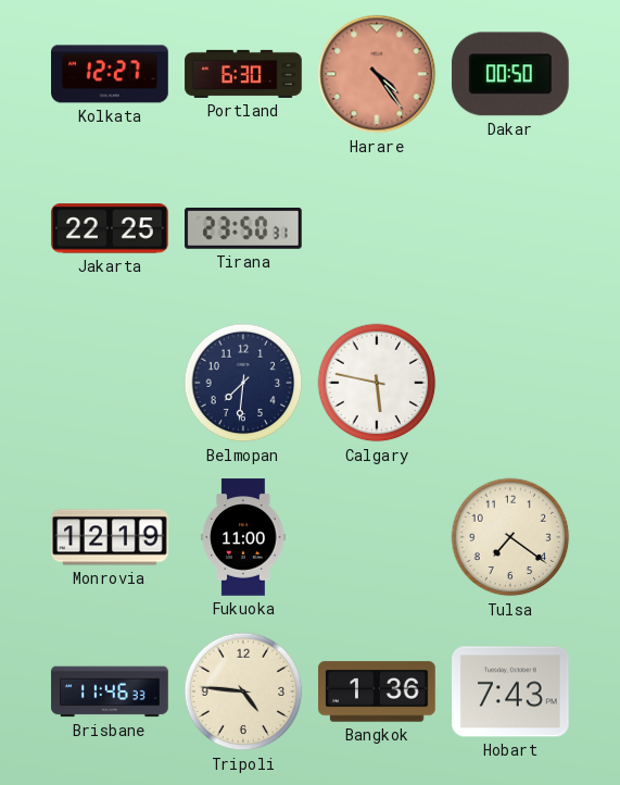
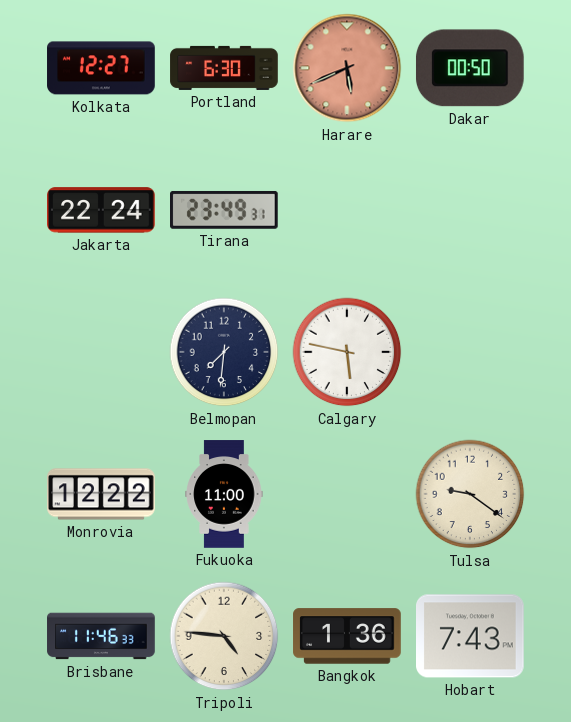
Harare: 4:24 -> 5:41
Jakarta: 22:25 -> 22:24
Tirana: 23:50 -> 23:49
Monrovia: 12:19 -> 12:22
Tulsa: 7:21 -> 9:21
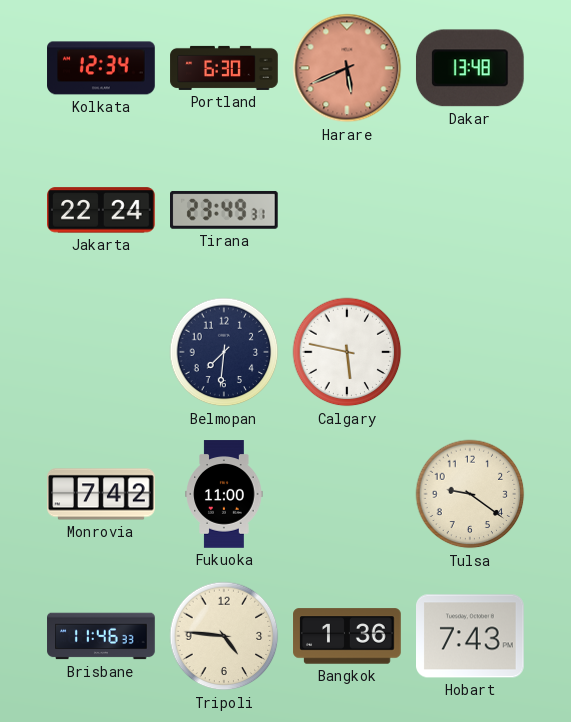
Kolkata: 12:27 -> 12:34
Dakar: 00:50 -> 13:48
Monrovia: 12:22 -> 7:42
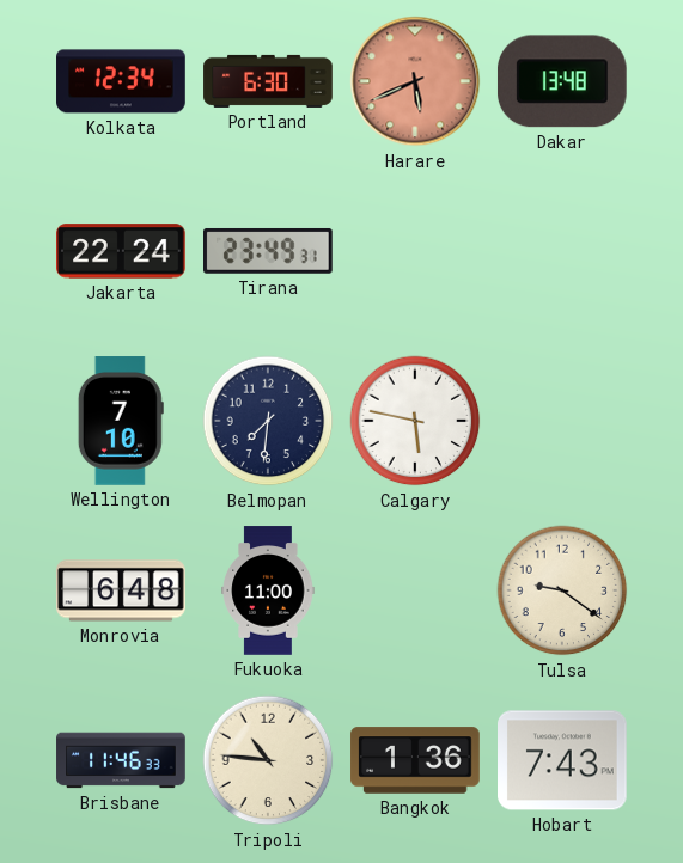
Wellington: none -> 7:10
Monrovia: 7:42 -> 6:48
Tripoli: 4:46 -> 10:46
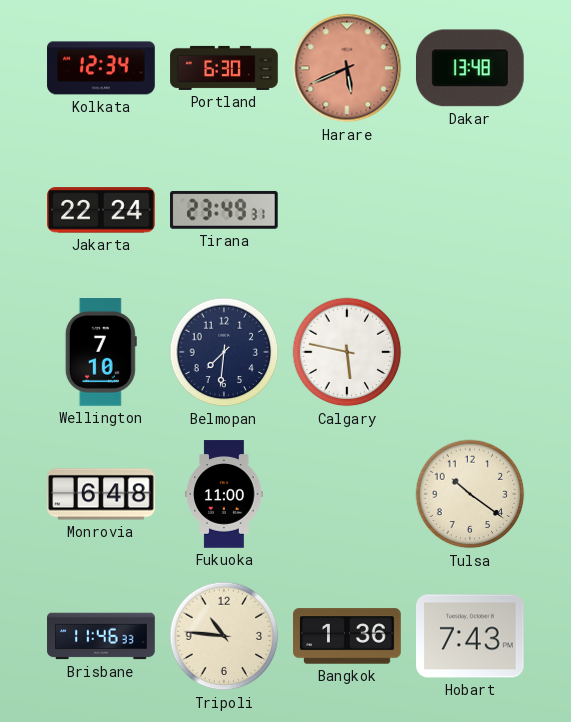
Tulsa: 9:21 -> 10:21
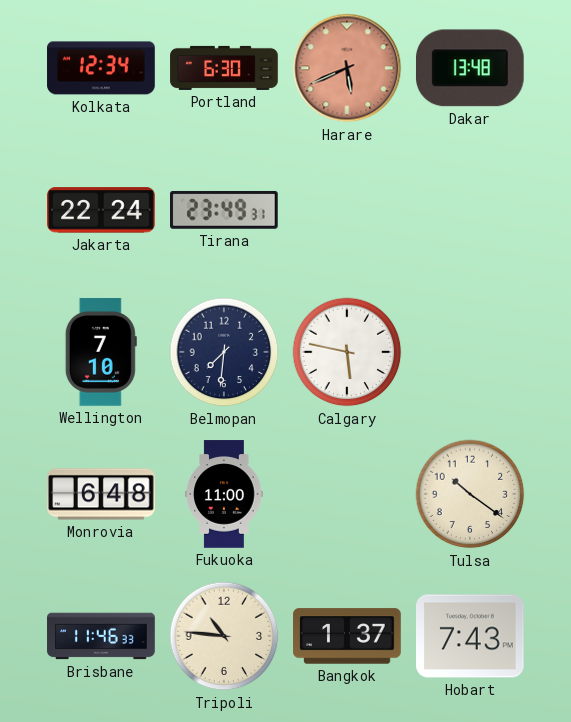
Bangkok: 1:36 -> 1:37
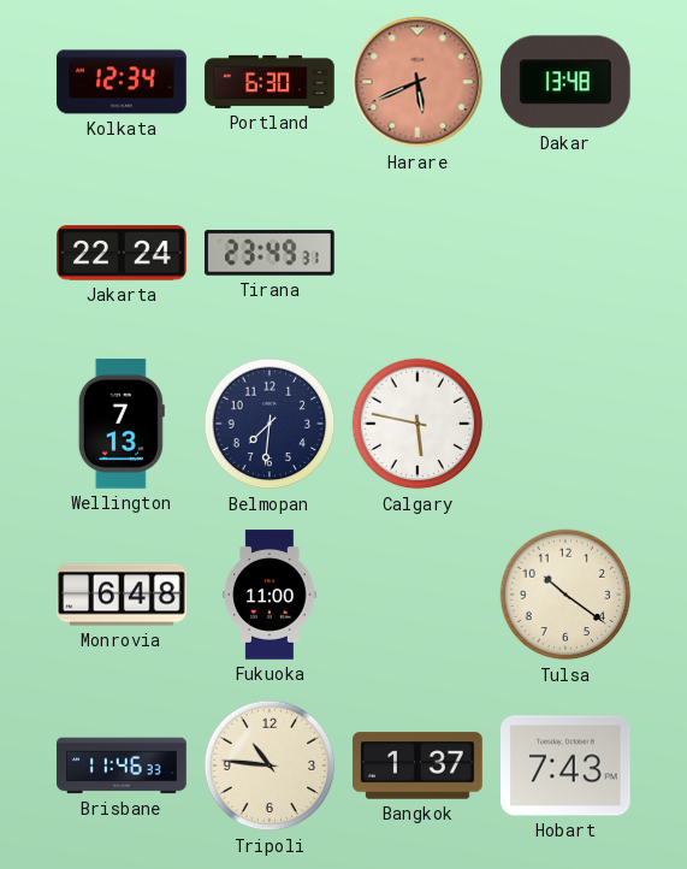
Wellington: 7:10 -> 7:13
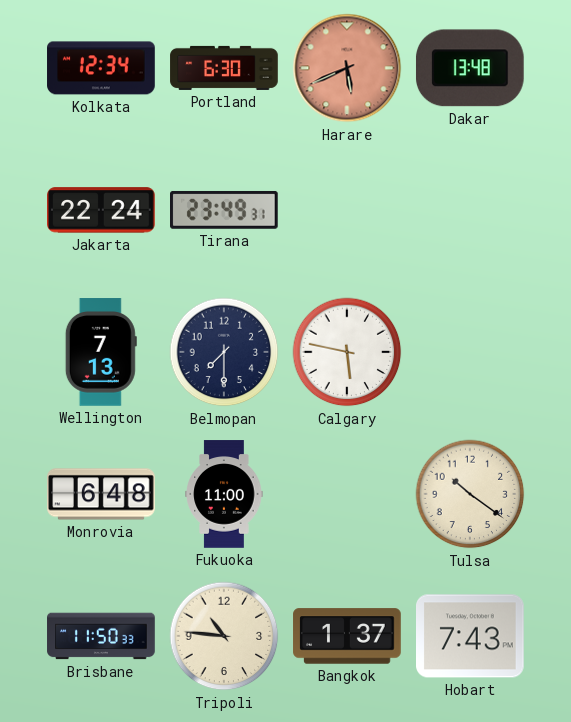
Belmopan: 7:31 -> 7:30
Brisbane: 11:46 -> 11:50
